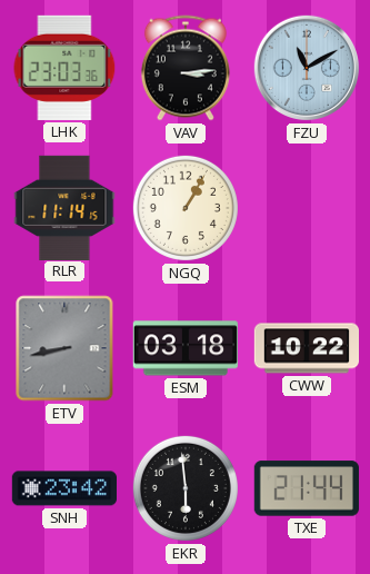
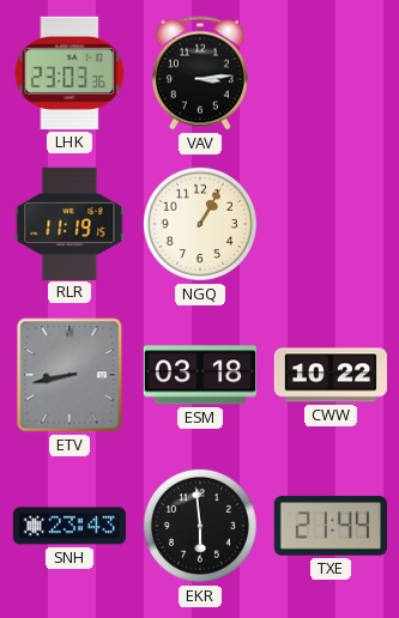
FZU: 11:10 -> none
RLR: 11:14 -> 11:19
SNH: 23:42 -> 23:43
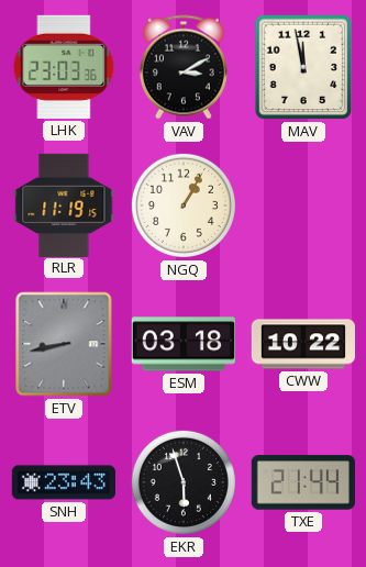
VAV: 3:14 -> 3:10
MAV: none -> 11:58
EKR: 5:59 -> 5:57
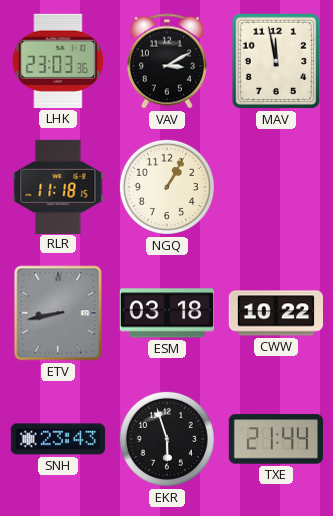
RLR: 11:19 -> 11:18
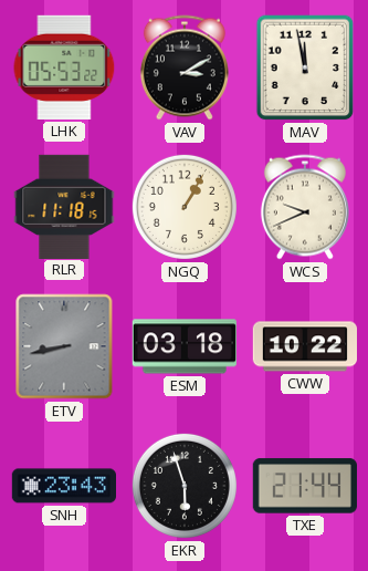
LHK: 23:03 -> 05:53
WCS: none -> 9:41
